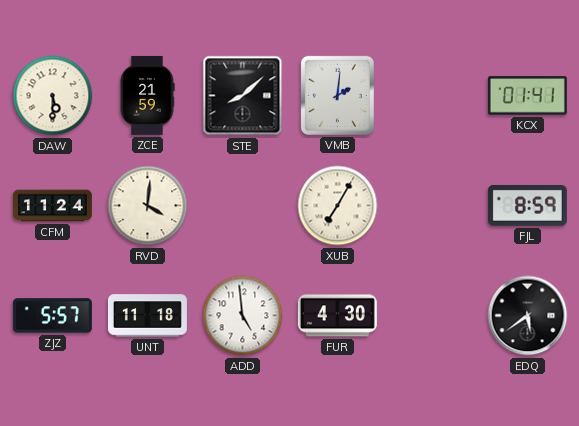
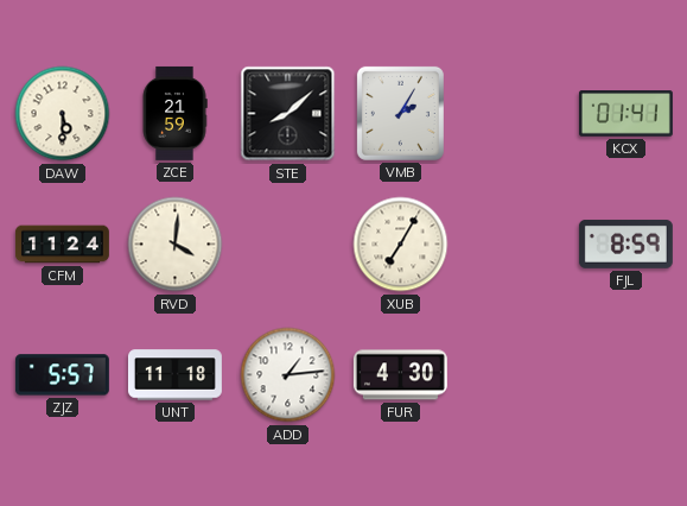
VMB: 2:01 -> 2:05
ADD: 4:59 -> 1:14
EDQ: 5:39 -> none
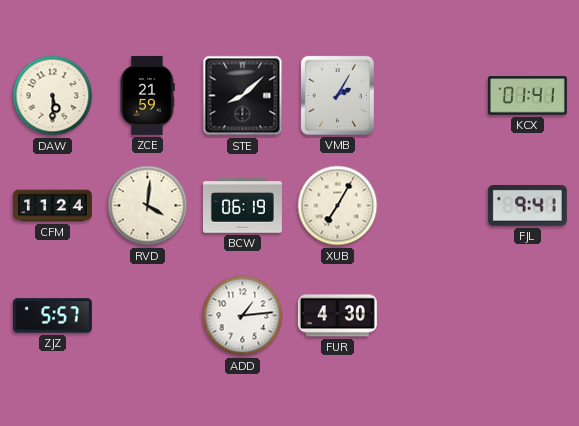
BCW: none -> 06:19
FJL: 8:59 -> 9:41
UNT: 11:18 -> none
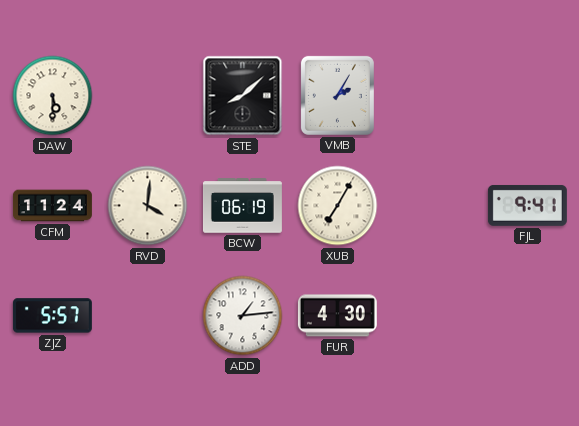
ZCE: 21:59 -> none
KCX: 01:41 -> none
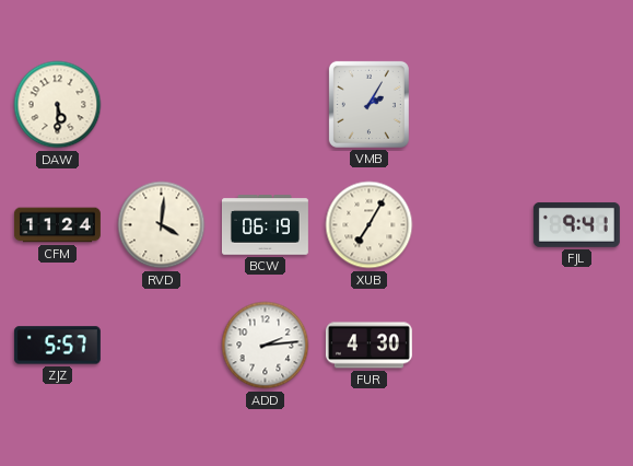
STE: 8:08 -> none
ADD: 1:14 -> 2:14
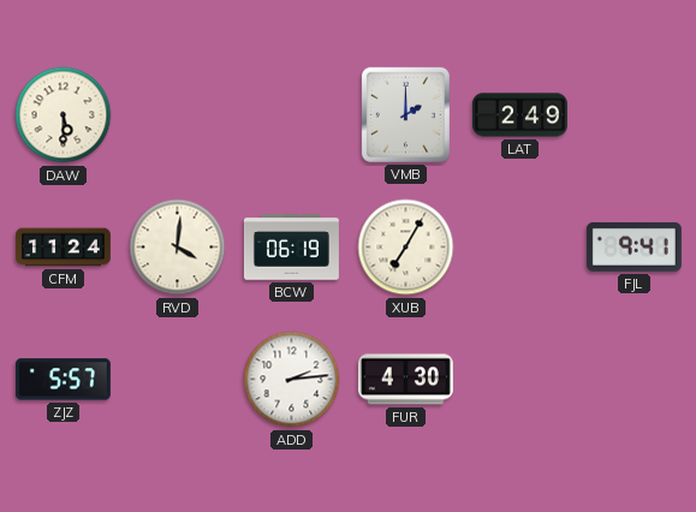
VMB: 2:05 -> 2:00
LAT: none -> 2:49
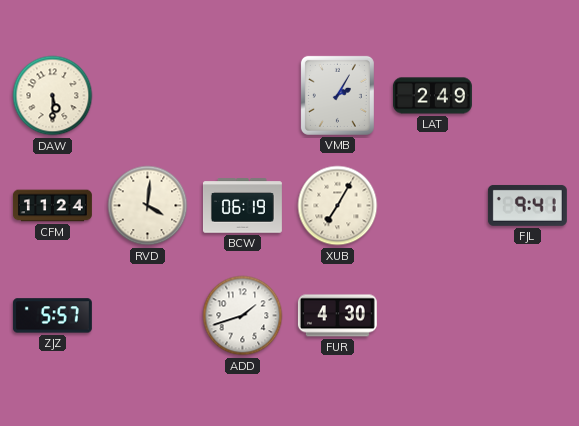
VMB: 2:00 -> 2:05
ADD: 2:14 -> 1:42
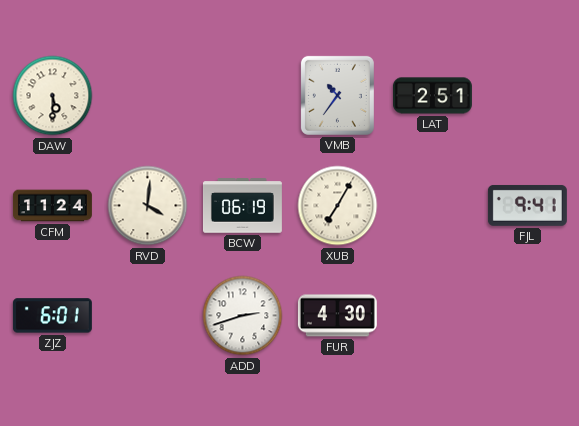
VMB: 2:05 -> 10:36
LAT: 2:49 -> 2:51
ZJZ: 5:57 -> 6:01
ADD: 1:42 -> 2:42
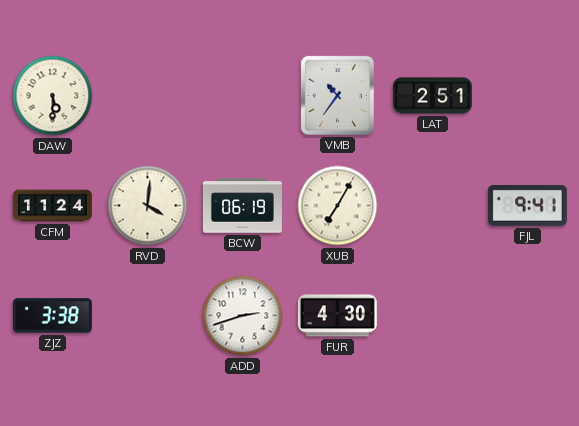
ZJZ: 6:01 -> 3:38
